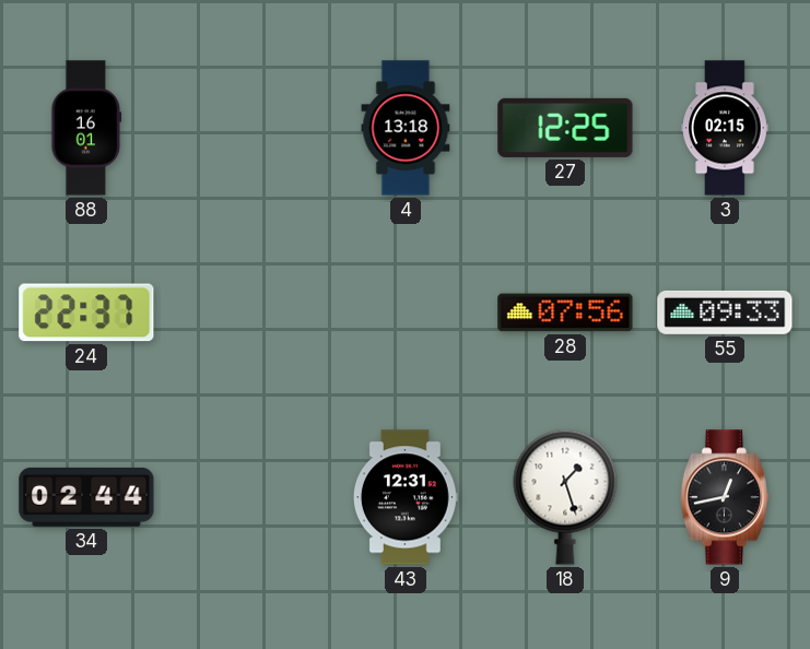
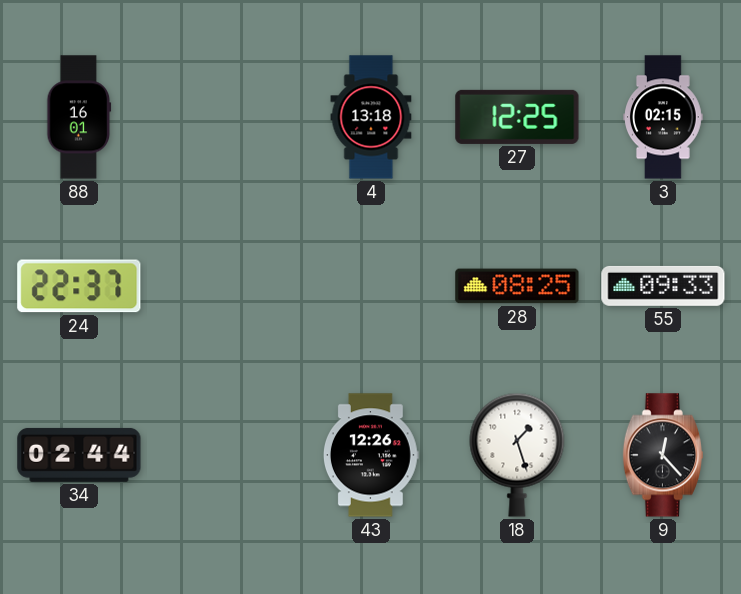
28: 07:56 -> 08:25
43: 12:31 -> 12:26
9: 12:43 -> 12:23
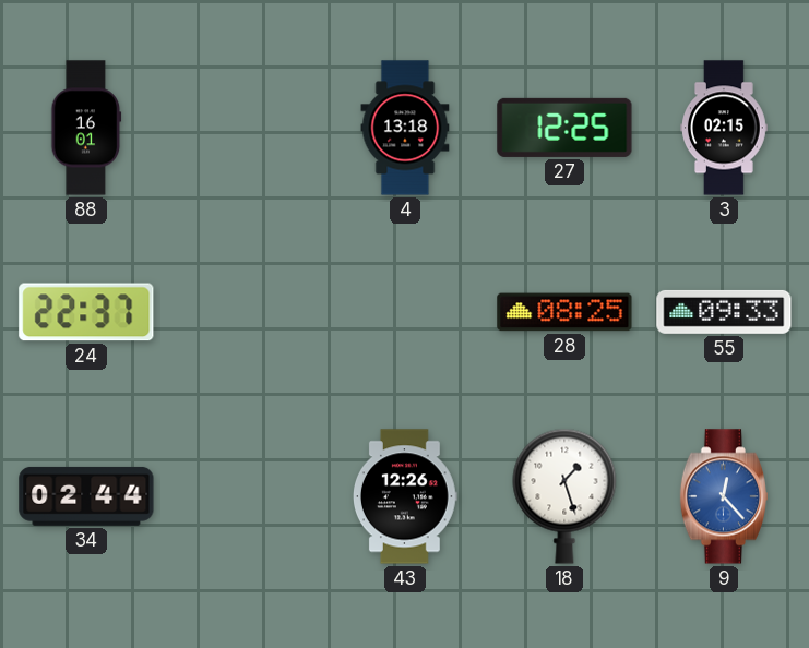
9 dial: black -> blue
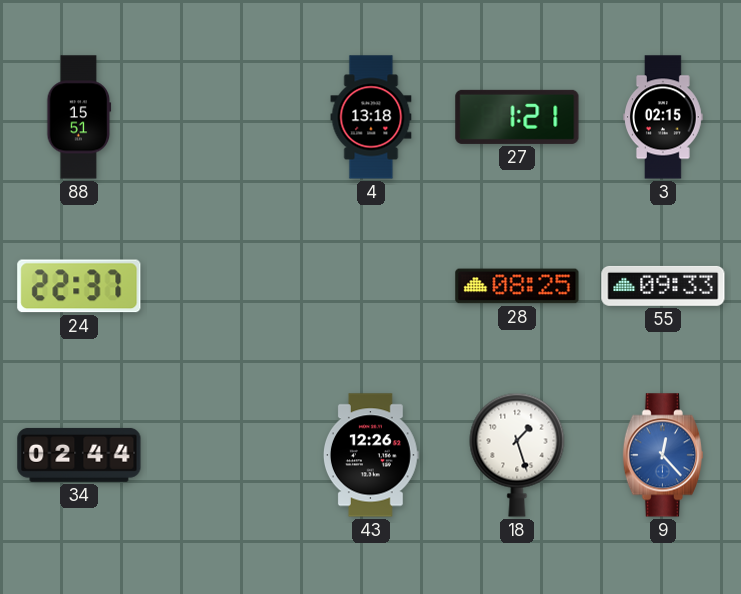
88: 16:01 -> 15:51
27: 12:25 -> 1:21
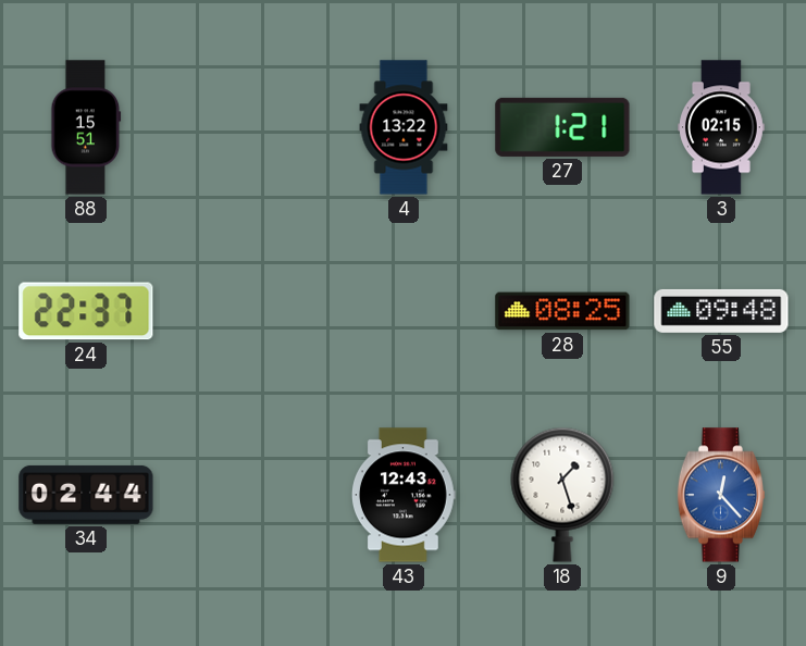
4: 13:18 -> 13:22
55: 09:33 -> 09:48
43: 12:26 -> 12:43
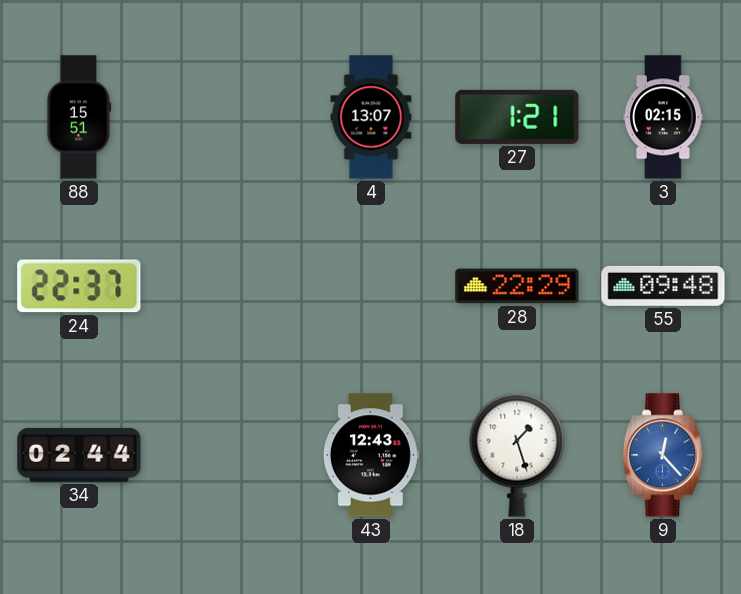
4: 13:22 -> 13:07
28: 08:25 -> 22:29
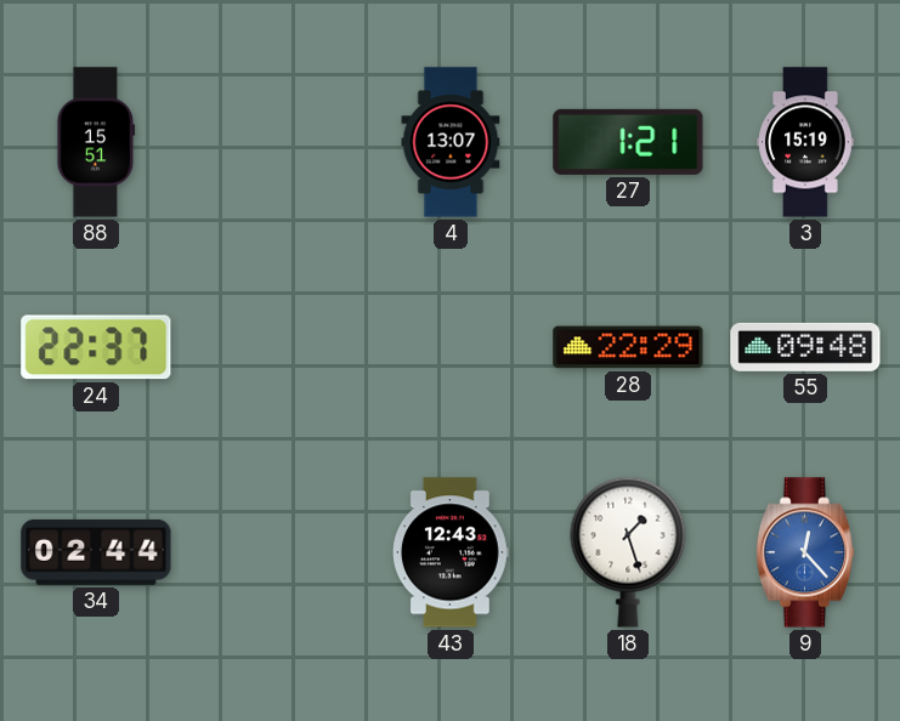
3: 02:15 -> 15:19
